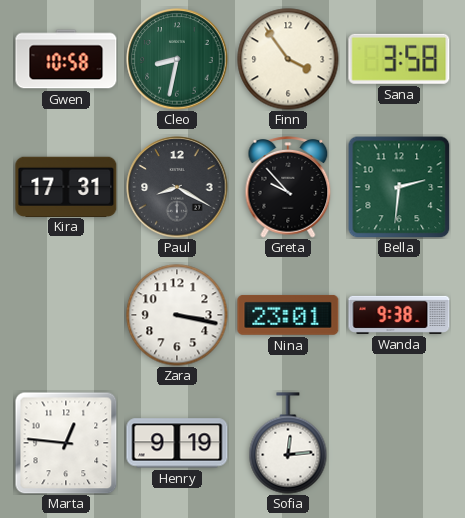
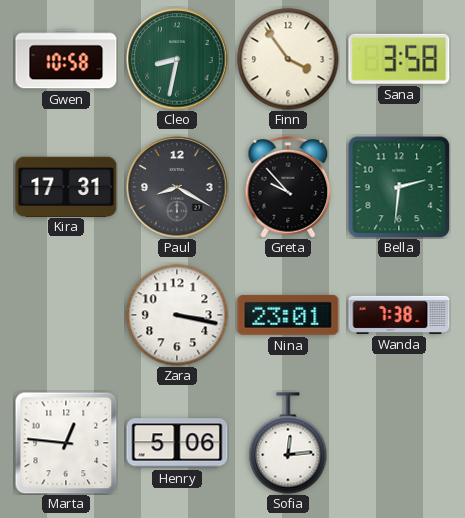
Wanda: 9:38 -> 7:38
Henry: 9:19 -> 5:06
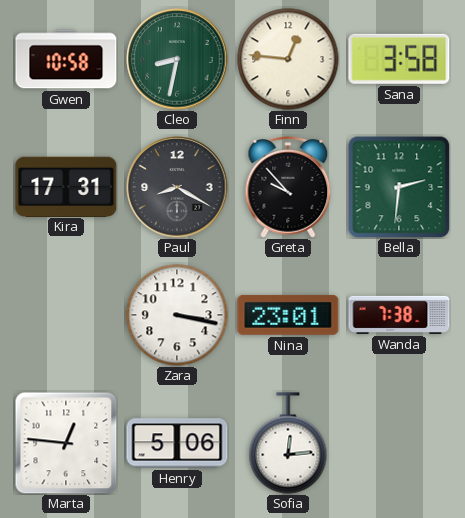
Finn: 3:54 -> 12:46
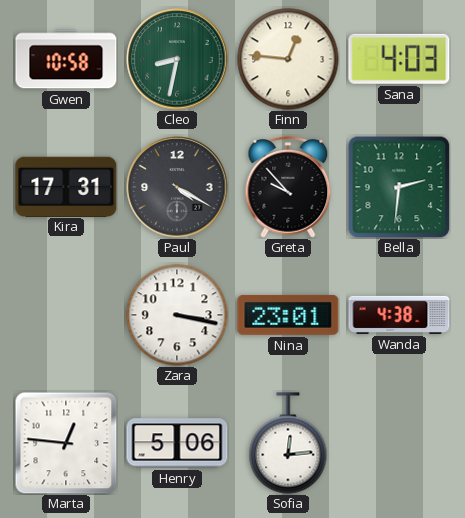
Sana: 3:58 -> 4:03
Paul: 8:20 -> 4:20
Wanda: 7:38 -> 4:38
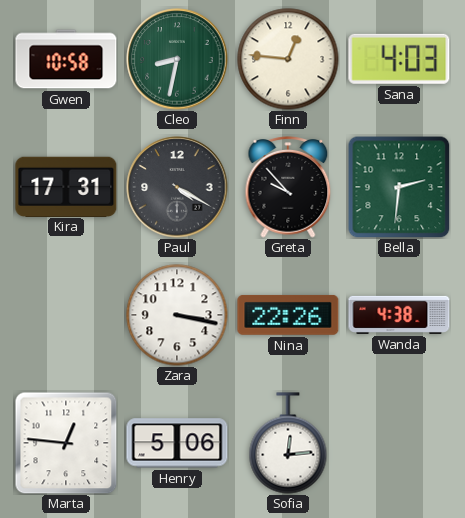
Nina: 23:01 -> 22:26
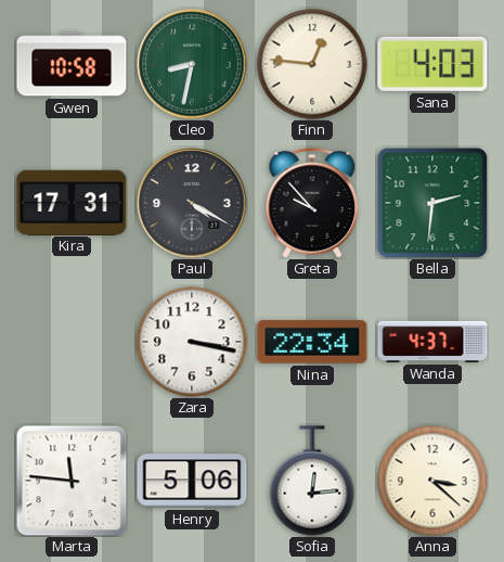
Nina: 22:26 -> 22:34
Wanda: 4:38 -> 4:37
Marta: 12:46 -> 11:46
Anna: none -> 3:22
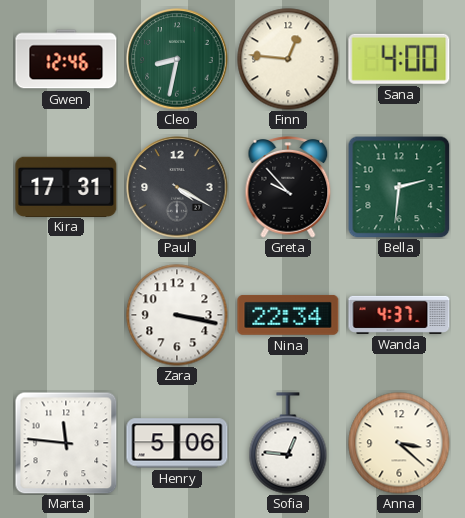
Gwen: 10:58 -> 12:46
Sana: 4:03 -> 4:00
Sofia: 12:14 -> 12:46
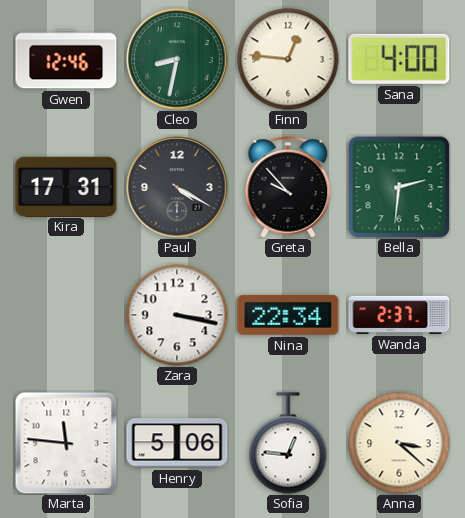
Wanda: 4:37 -> 2:37
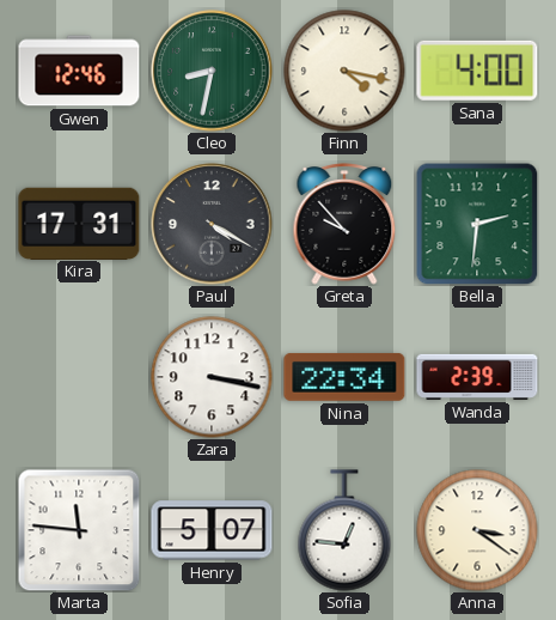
Finn: 12:46 -> 4:17
Wanda: 2:37 -> 2:39
Henry: 5:06 -> 5:07
Anna: 3:22 -> 3:21
